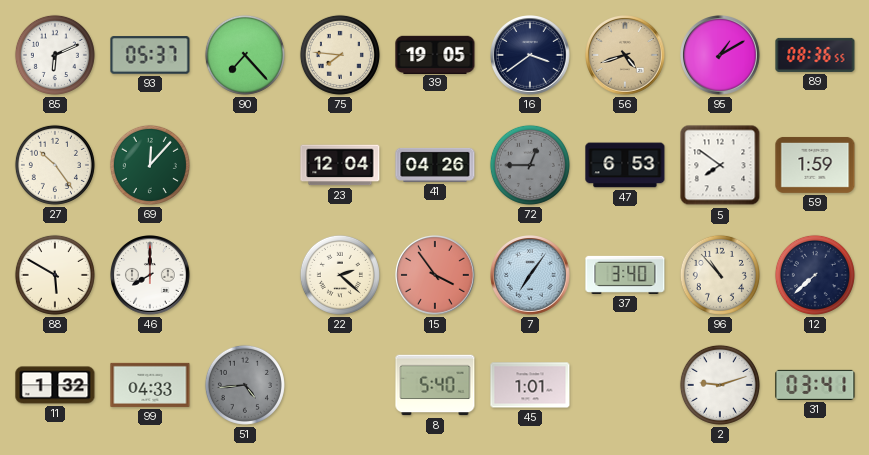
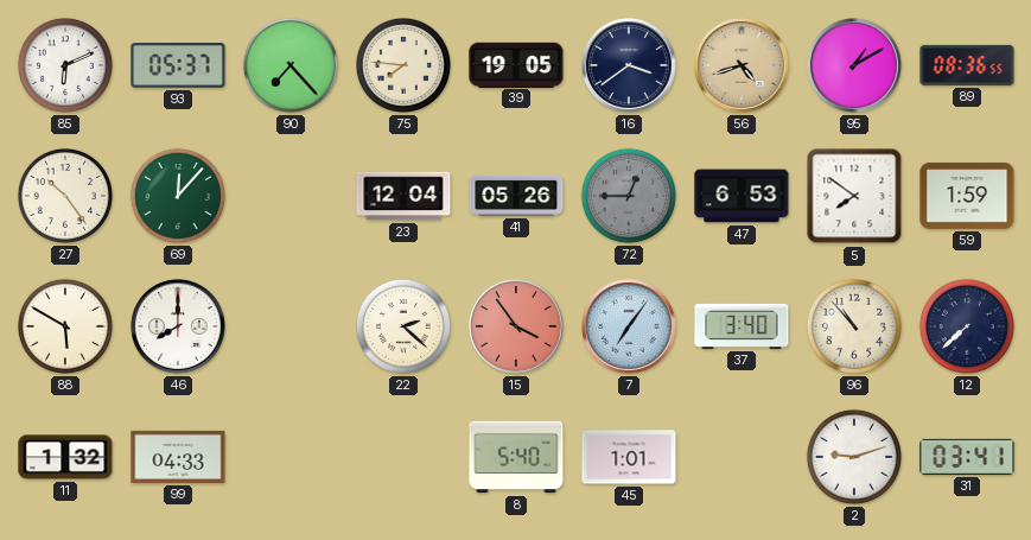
41: 04:26 -> 05:26
51: 4:44 -> none
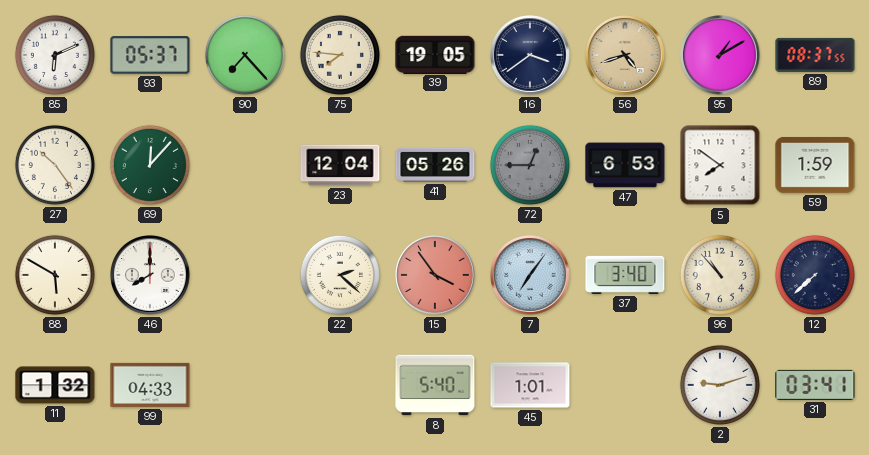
89: 08:36 -> 08:37
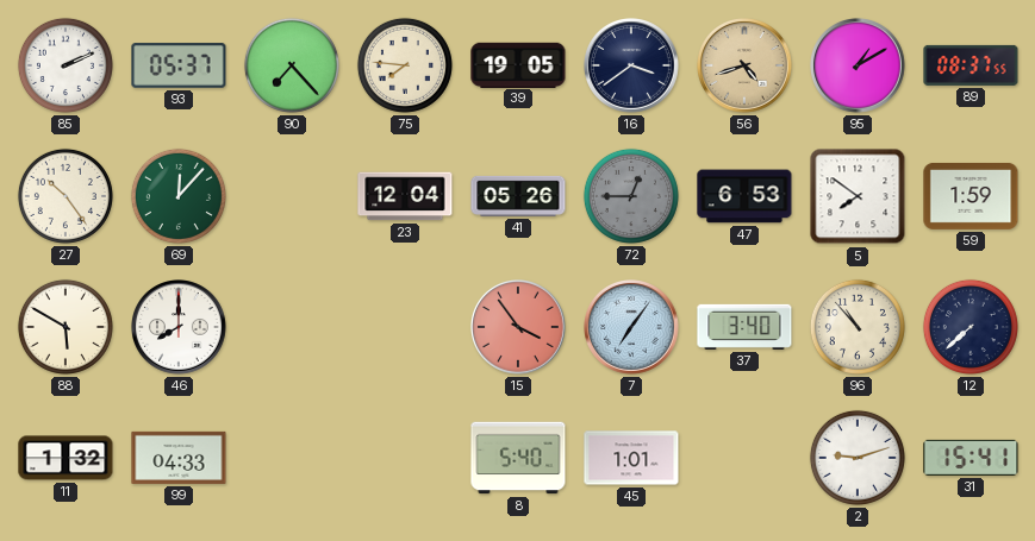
85: 6:11 -> 2:11
22: 2:22 -> none
31: 03:41 -> 15:41
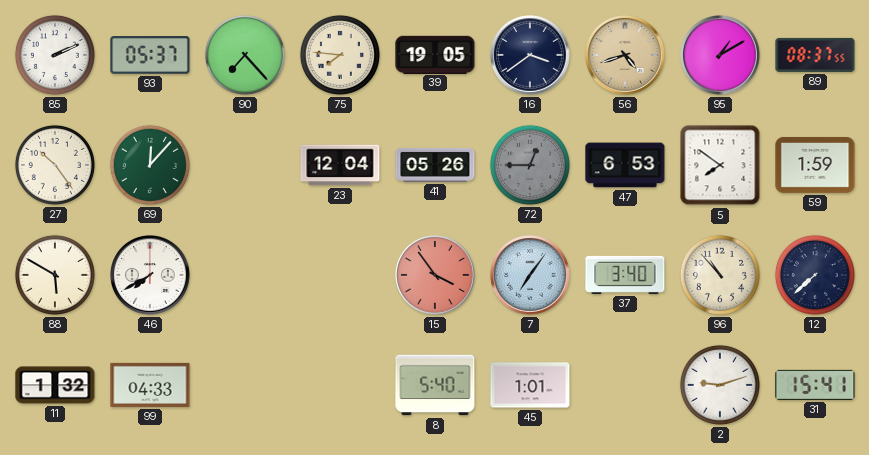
46: 8:00 -> 7:40
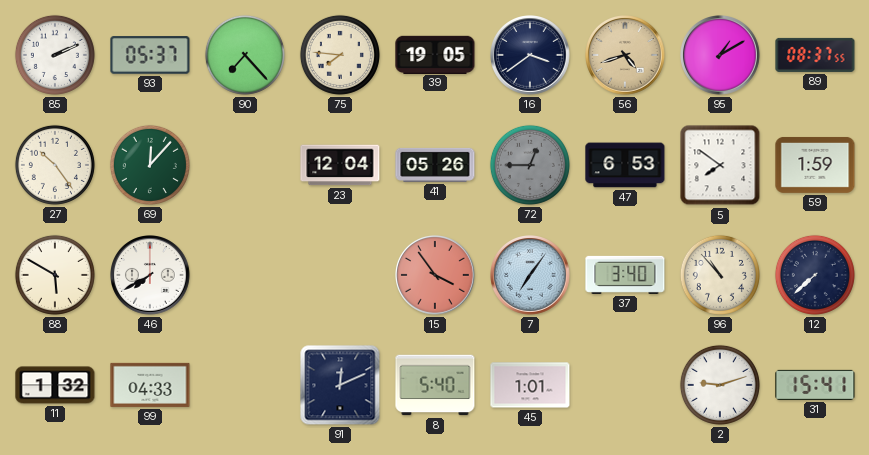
91: none -> 12:11
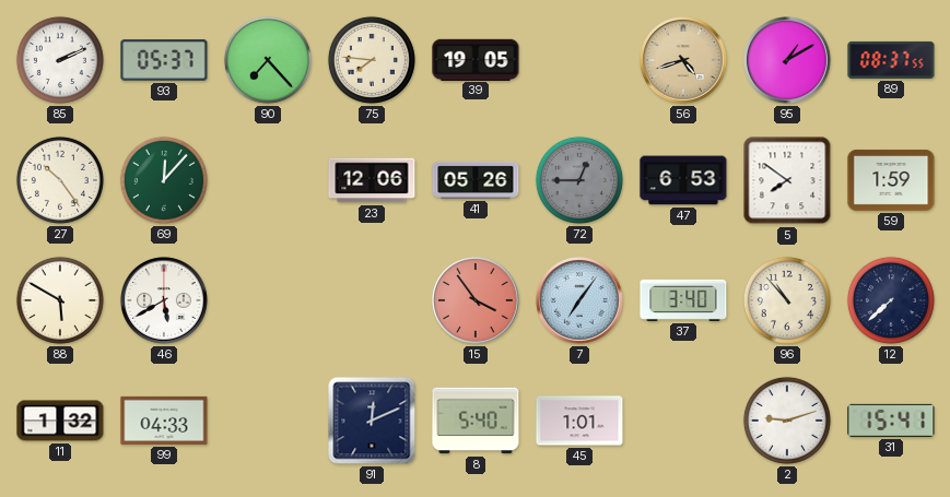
16: 3:39 -> none
23: 12:04 -> 12:06
46: 7:40 -> 5:40
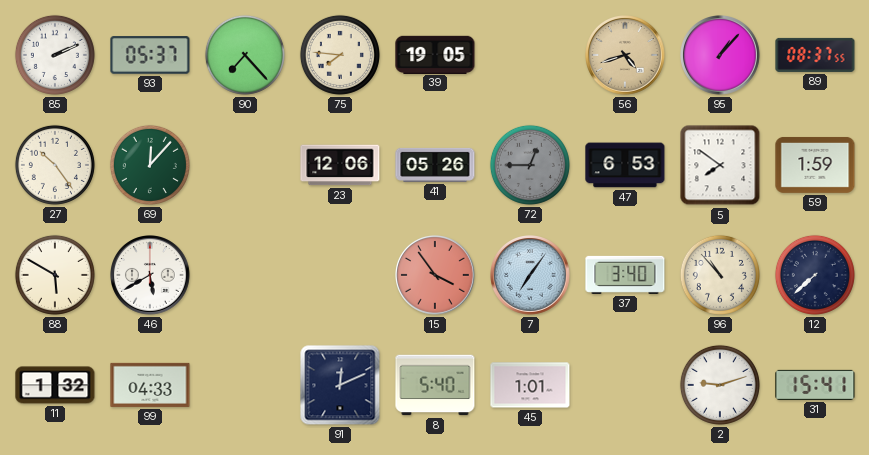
95: 1:10 -> 1:07
